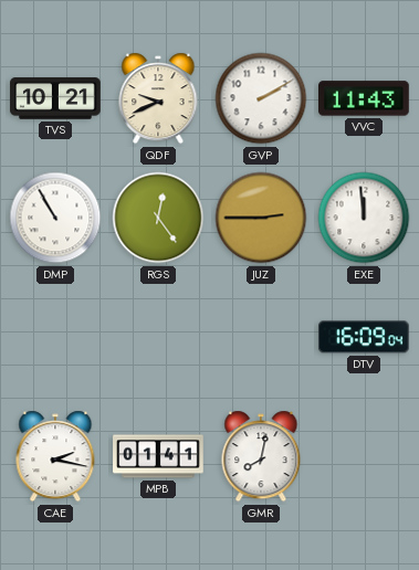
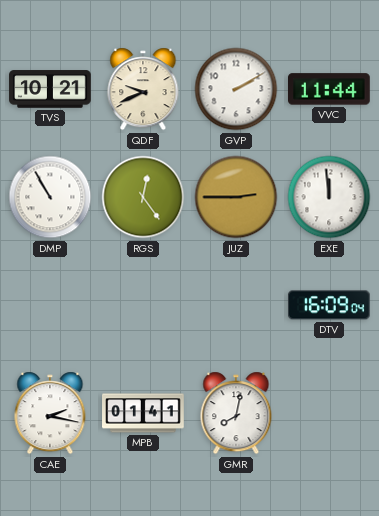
VVC: 11:43 -> 11:44
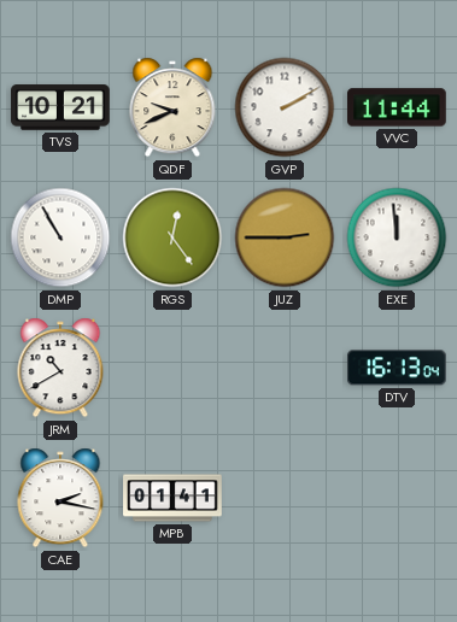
JRM: none -> 10:40
DTV: 16:09 -> 16:13
GMR: 8:02 -> none
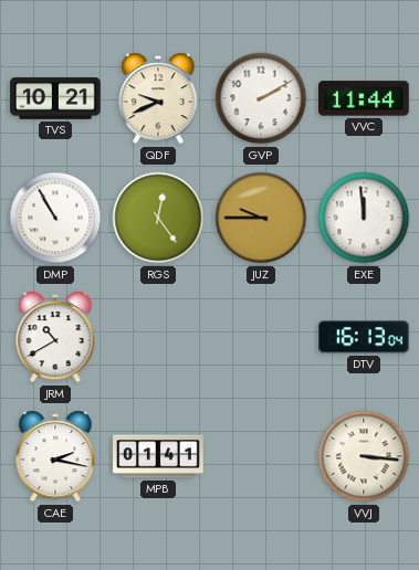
JUZ: 2:45 -> 9:45
VVJ: none -> 3:16
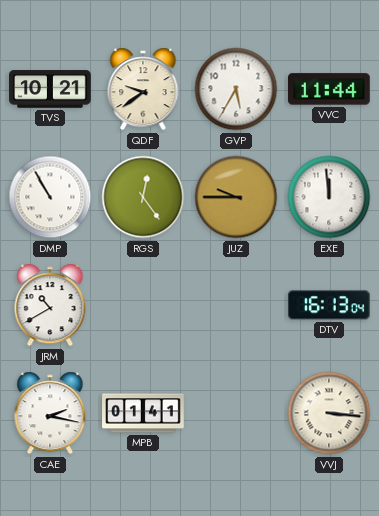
QDF: 9:41 -> 9:39
GVP: 2:10 -> 5:35
